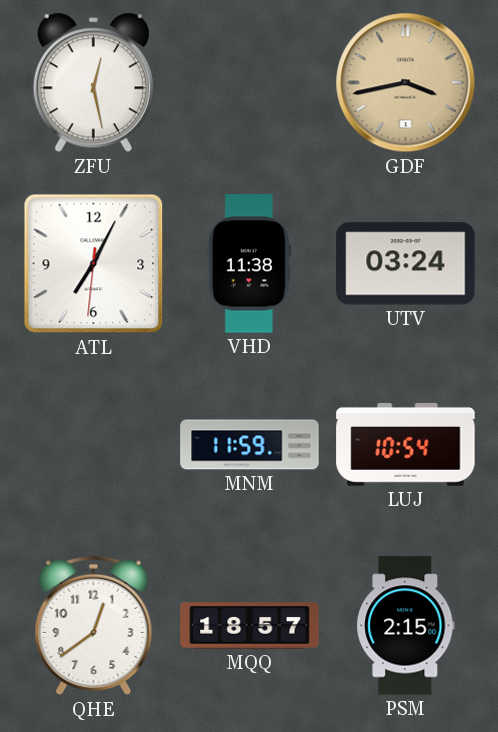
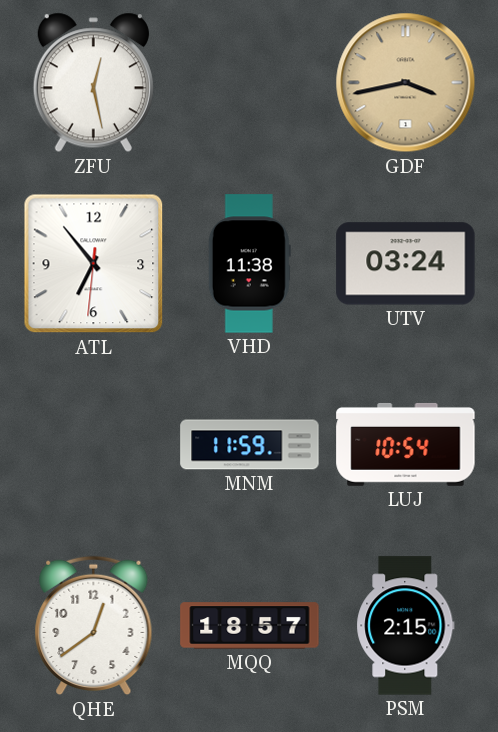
ATL: 7:04 -> 6:53
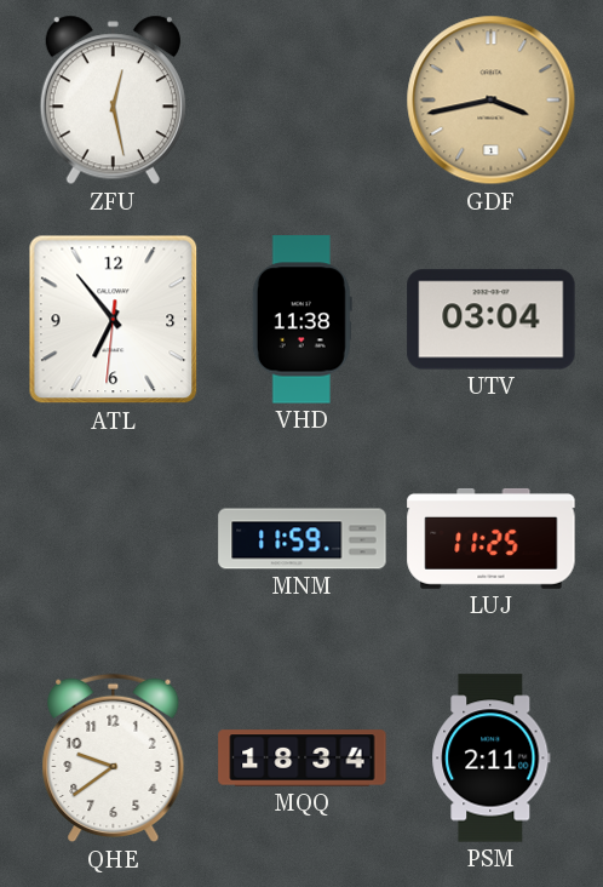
UTV: 03:24 -> 03:04
LUJ: 10:54 -> 11:25
QHE: 12:39 -> 9:39
MQQ: 18:57 -> 18:34
PSM: 2:15 -> 2:11
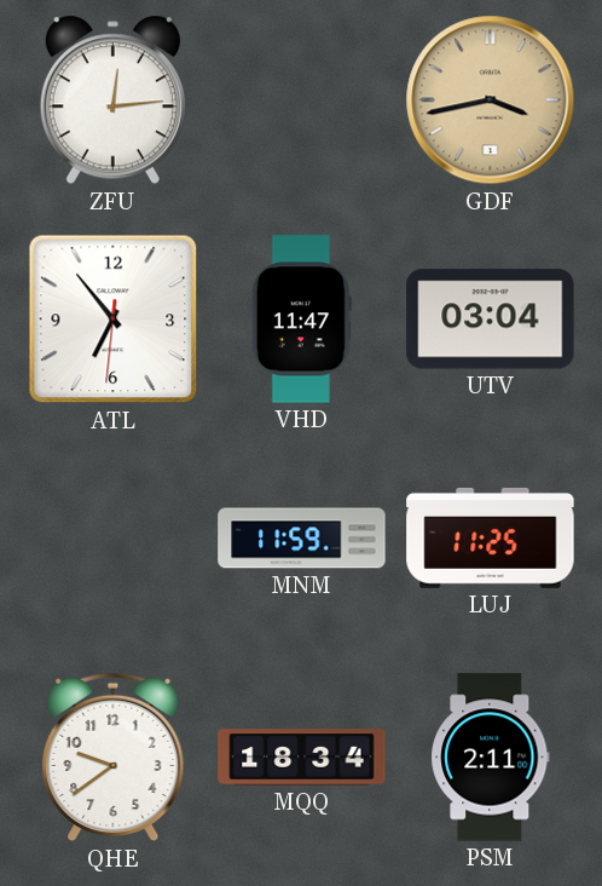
ZFU: 12:28 -> 12:14
VHD: 11:38 -> 11:47
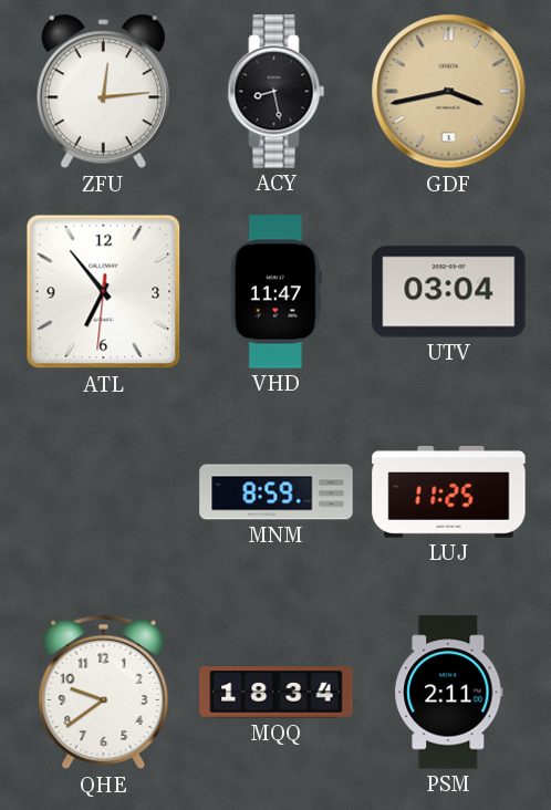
ACY: none -> 8:28
MNM: 11:59 -> 8:59
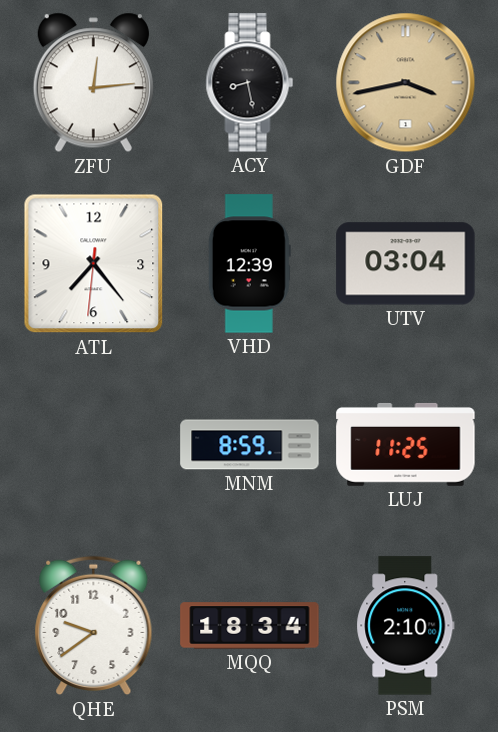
ATL: 6:53 -> 7:23
VHD: 11:47 -> 12:39
PSM: 2:11 -> 2:10
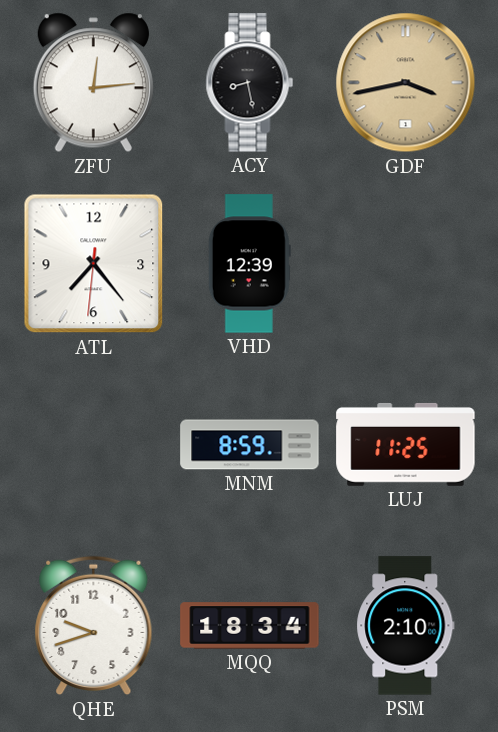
UTV: 03:04 -> none
QHE: 9:39 -> 9:42
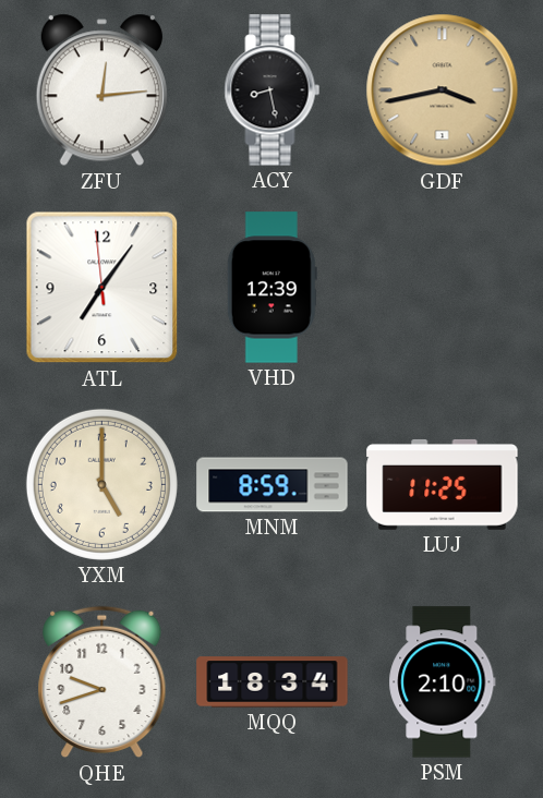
ATL: 7:23 -> 7:05
YXM: none -> 5:00
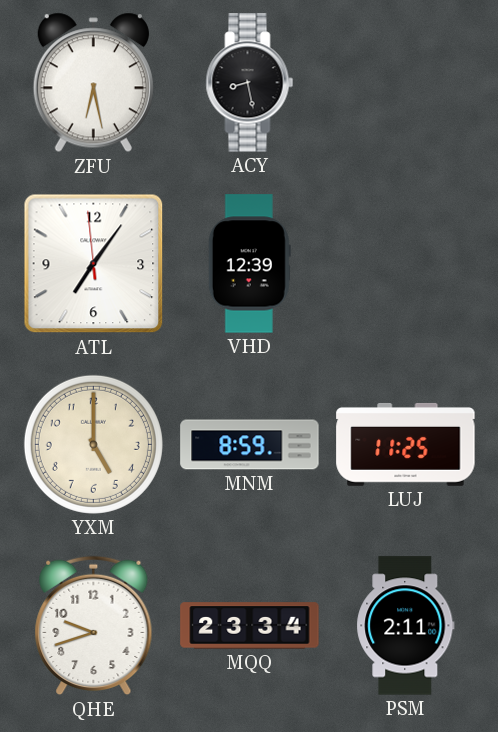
ZFU: 12:14 -> 6:28
GDF: 3:43 -> none
MQQ: 18:34 -> 23:34
PSM: 2:10 -> 2:11
